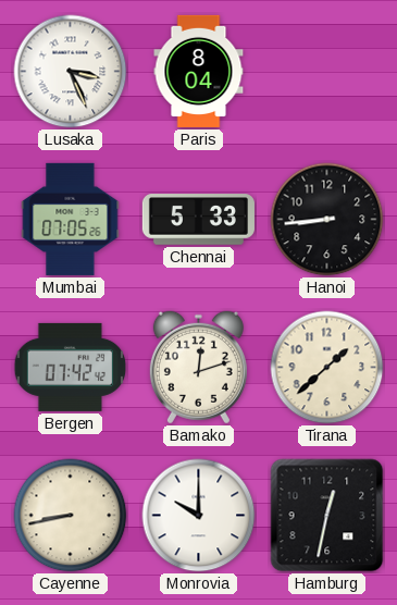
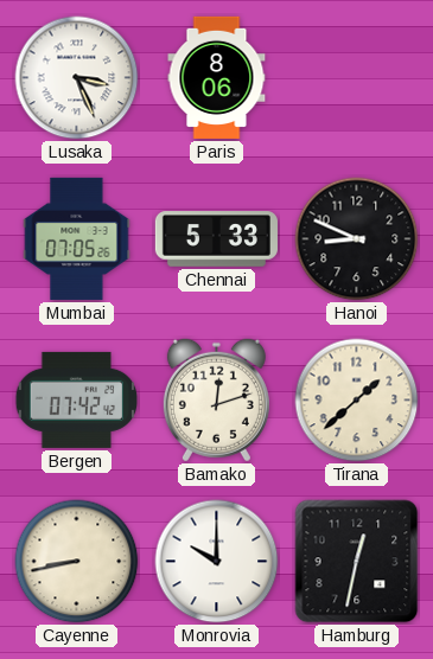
Paris: 8:04 -> 8:06
Hanoi: 8:44 -> 8:49
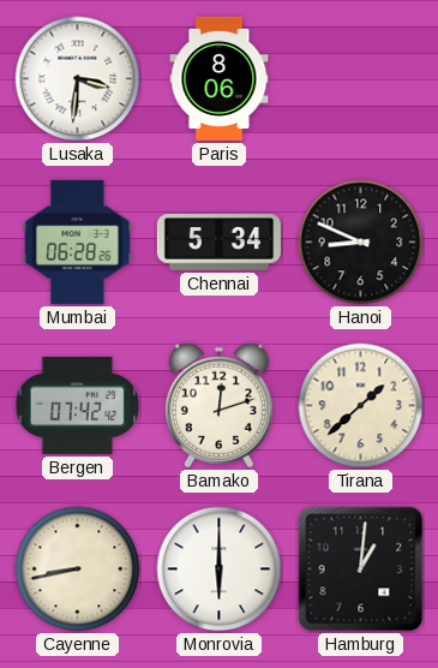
Lusaka: 3:26 -> 3:31
Mumbai: 07:05 -> 06:28
Chennai: 5:33 -> 5:34
Monrovia: 10:00 -> 6:00
Hamburg: 12:32 -> 1:01
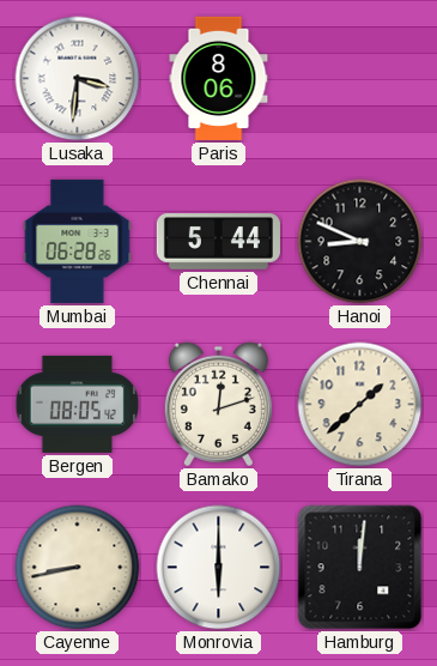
Chennai: 5:34 -> 5:44
Bergen: 07:42 -> 08:05
Hamburg: 1:01 -> 12:01
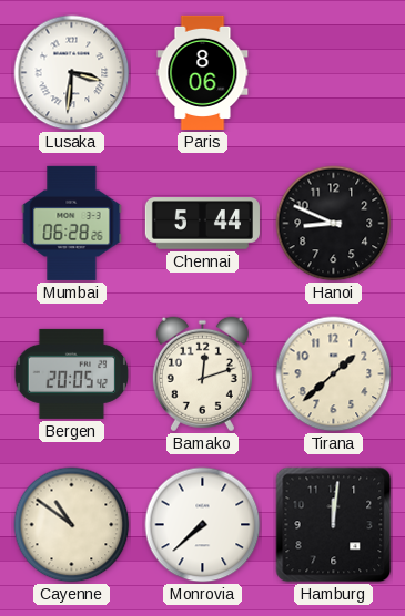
Bergen: 08:05 -> 20:05
Cayenne: 8:43 -> 10:51
Monrovia: 6:00 -> 7:38
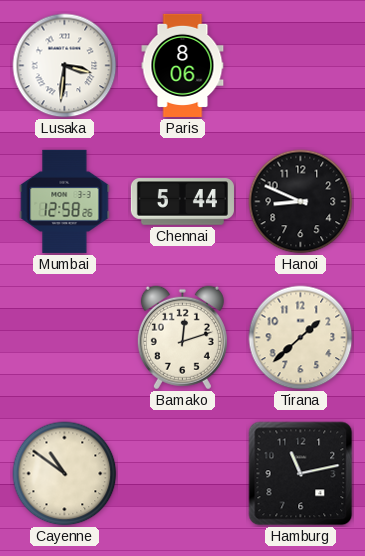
Mumbai: 06:28 -> 12:58
Bergen: 20:05 -> none
Monrovia: 7:38 -> none
Hamburg: 12:01 -> 11:13
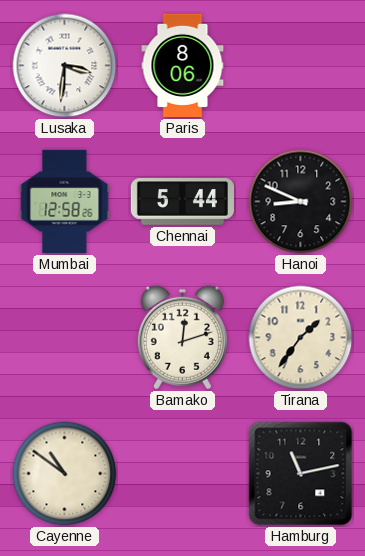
Tirana: 1:38 -> 1:36
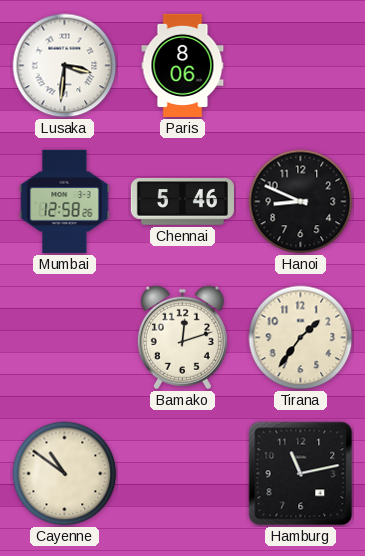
Chennai: 5:44 -> 5:46
